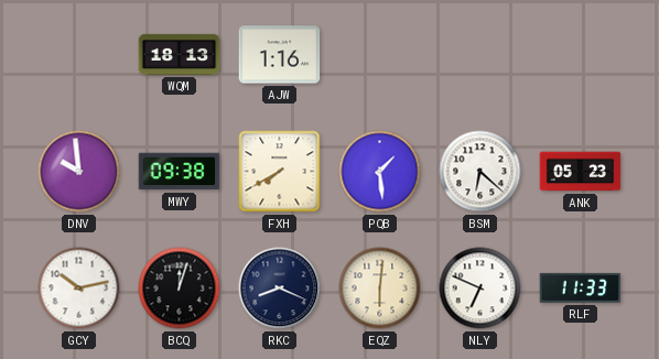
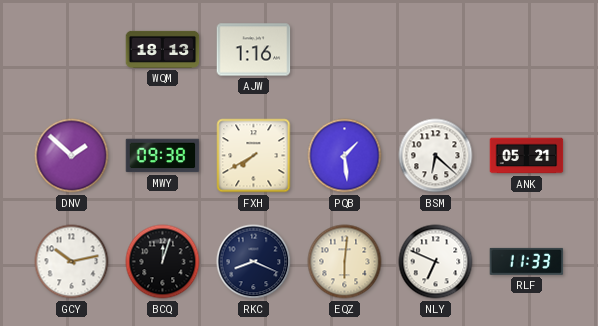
DNV: 9:59 -> 1:52
ANK: 05:23 -> 05:21
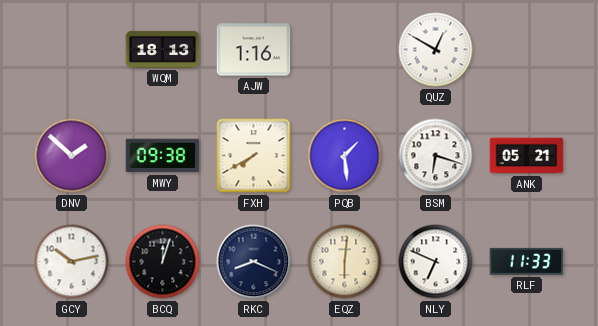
QUZ: none -> 12:50
BSM: 6:22 -> 6:18
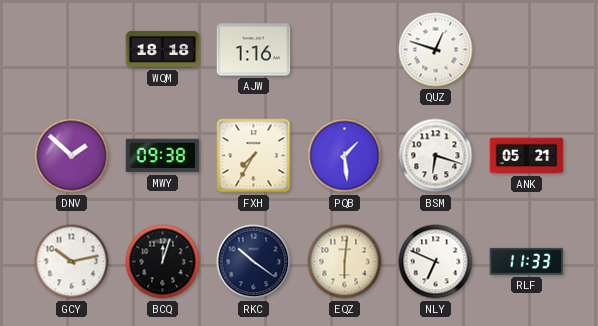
WQM: 18:13 -> 18:18
QUZ: 12:50 -> 12:48
FXH: 7:40 -> 7:35
RKC: 8:19 -> 10:21
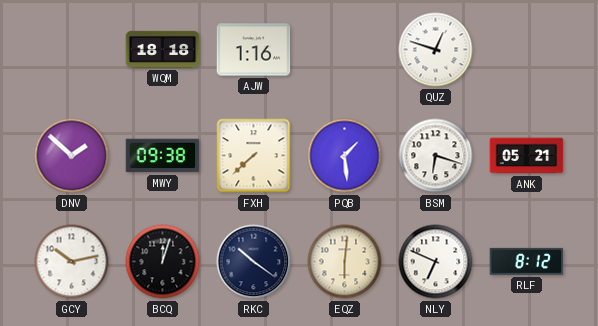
FXH: 7:35 -> 7:38
RLF: 11:33 -> 8:12
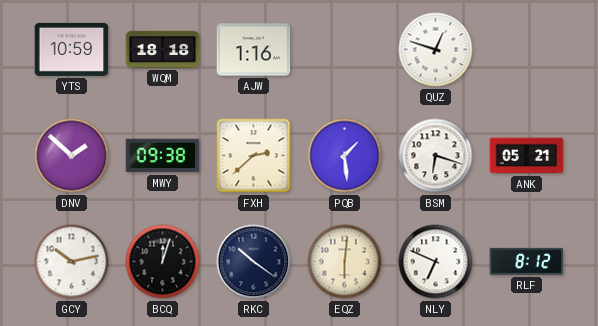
YTS: none -> 10:59
FXH: 7:38 -> 2:38
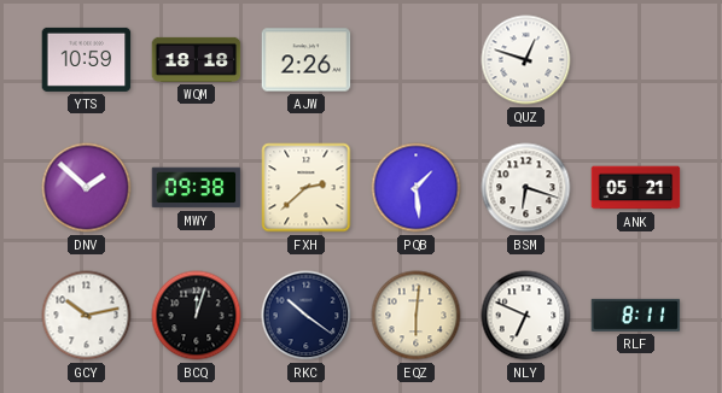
AJW: 1:16 -> 2:26
RLF: 8:12 -> 8:11
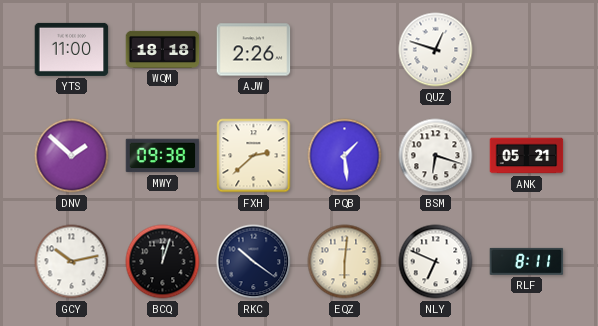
YTS: 10:59 -> 11:00
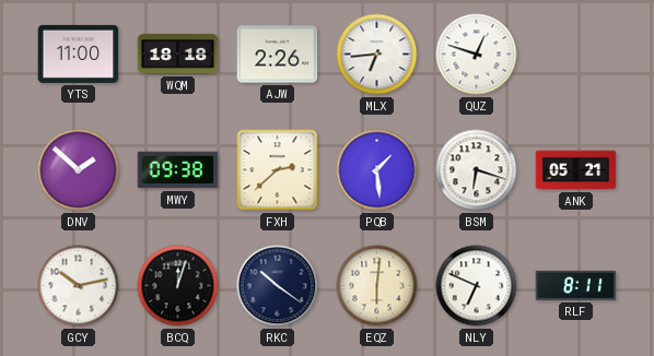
MLX: none -> 6:44
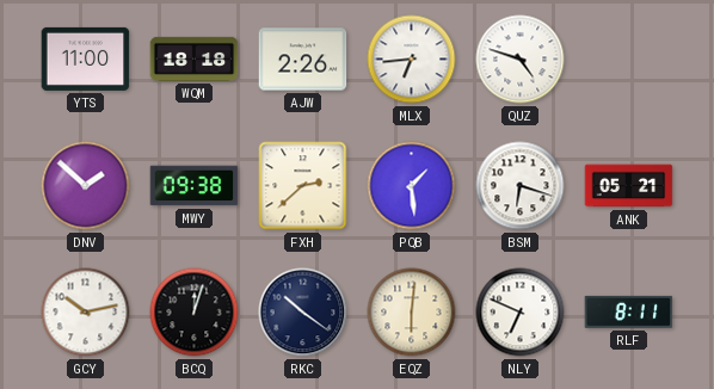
QUZ: 12:48 -> 4:48
